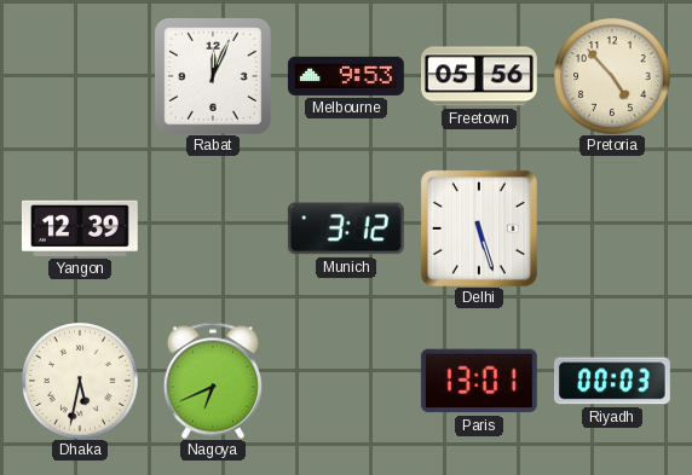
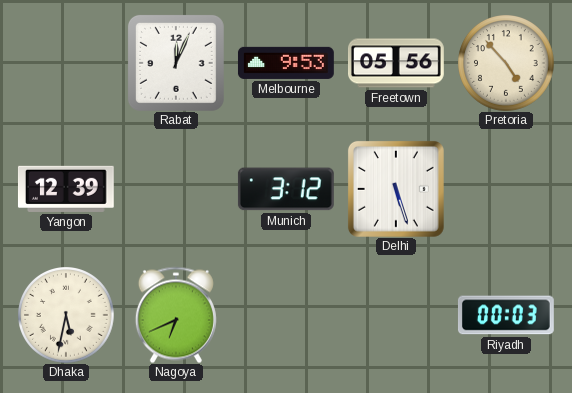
Paris: 13:01 -> none
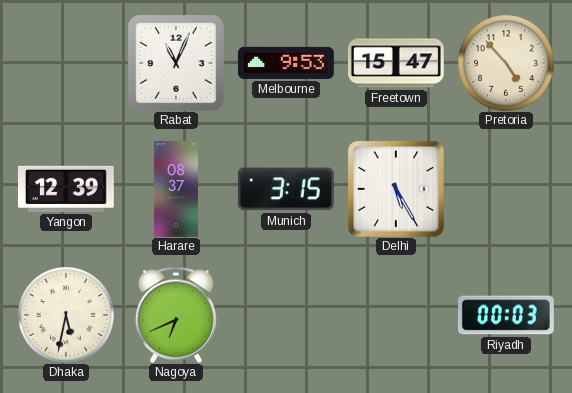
Rabat: 12:04 -> 11:04
Freetown: 05:56 -> 15:47
Harare: none -> 08:37
Munich: 3:12 -> 3:15
Delhi: 5:27 -> 5:25
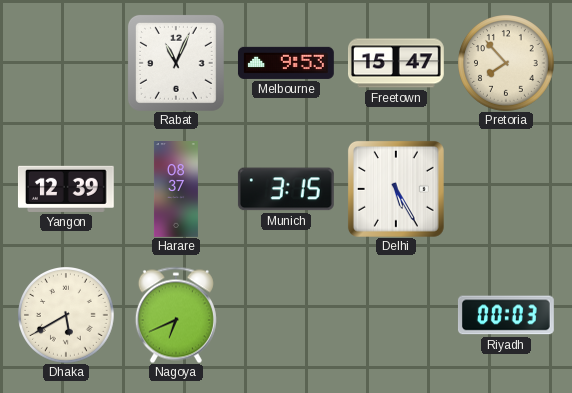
Pretoria: 4:53 -> 7:53
Dhaka: 5:32 -> 5:40
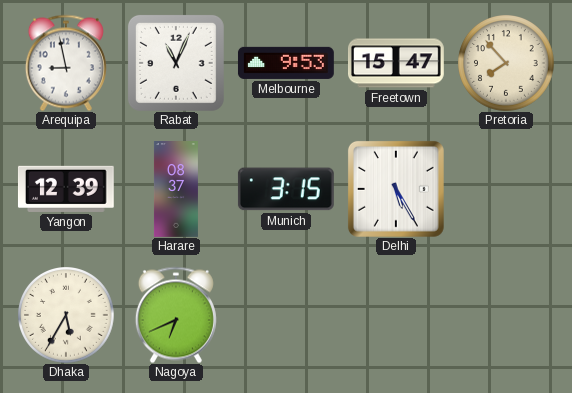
Arequipa: none -> 8:58
Dhaka: 5:40 -> 5:35
Riyadh: 00:03 -> none
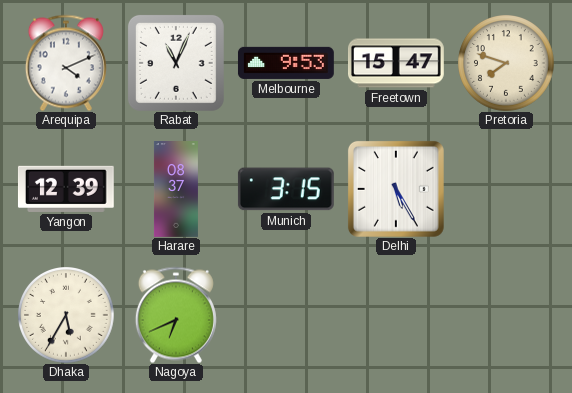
Arequipa: 8:58 -> 4:11
Pretoria: 7:53 -> 7:48
